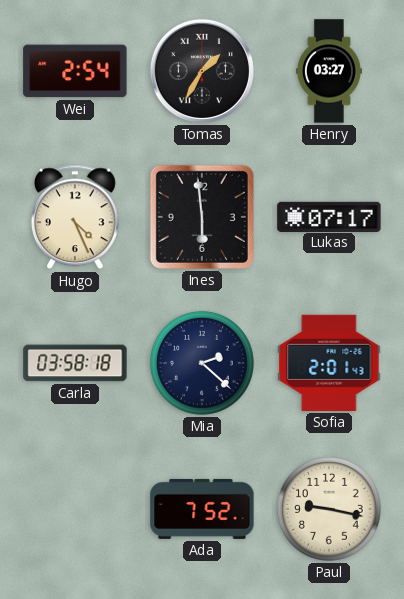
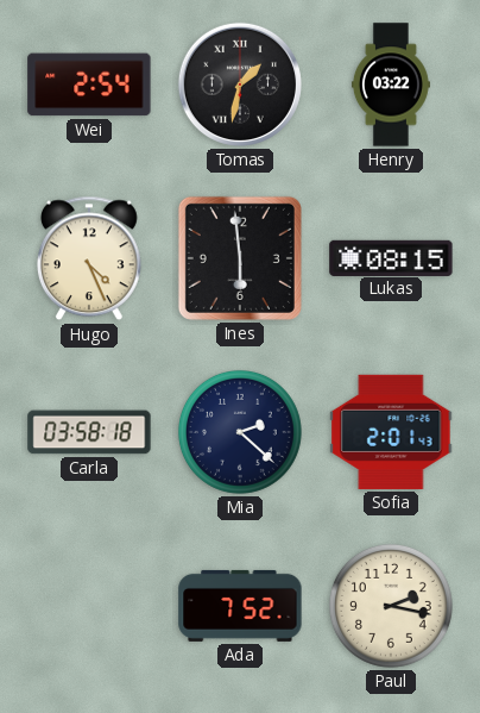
Tomas: 1:35 -> 1:32
Henry: 03:27 -> 03:22
Lukas: 07:17 -> 08:15
Paul: 9:17 -> 2:17
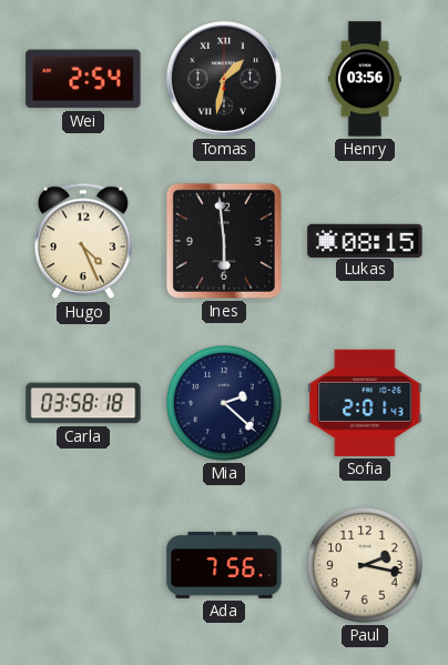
Henry: 03:22 -> 03:56
Ada: 7:52 -> 7:56
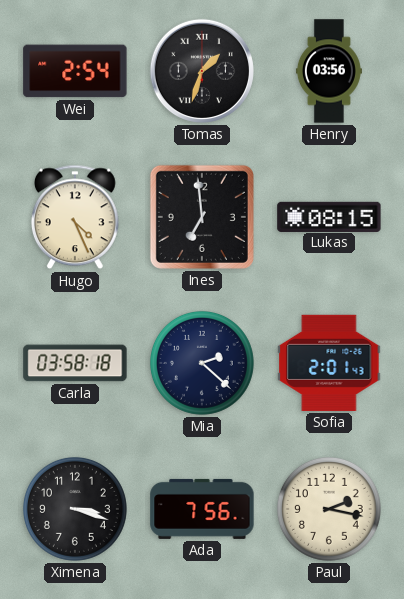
Tomas: 1:32 -> 1:33
Ines: 5:59 -> 6:59
Ximena: none -> 3:18
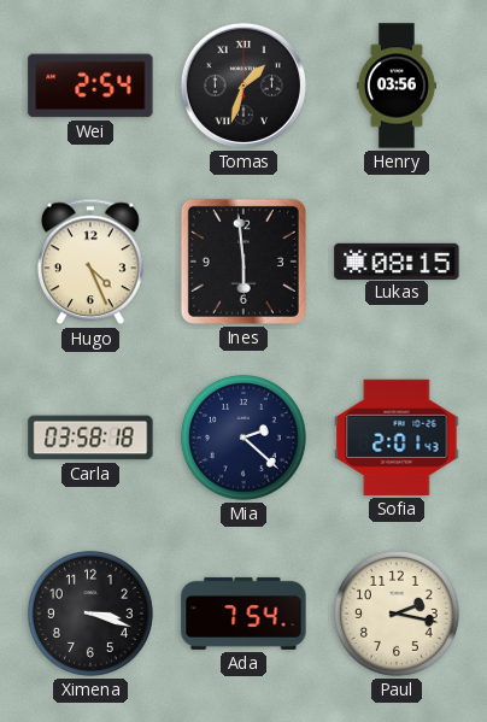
Ines: 6:59 -> 5:59
Ada: 7:56 -> 7:54
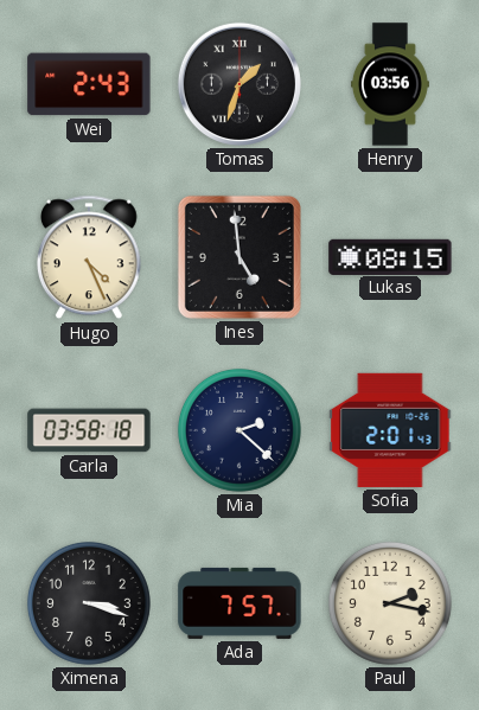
Wei: 2:54 -> 2:43
Ines: 5:59 -> 4:59
Ada: 7:54 -> 7:57
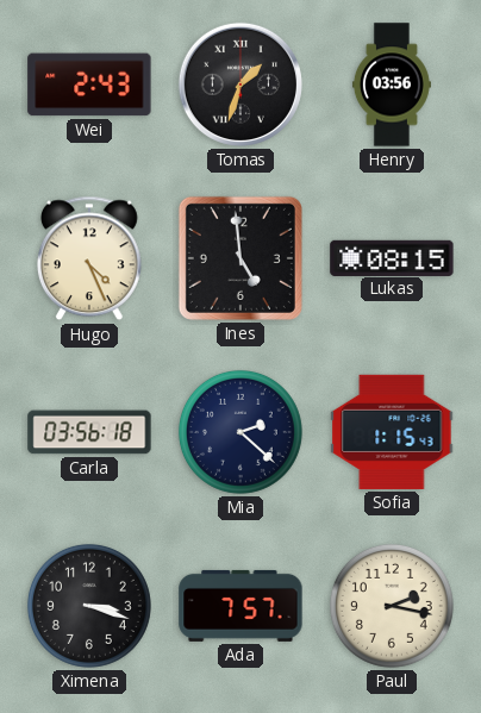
Carla: 03:58 -> 03:56
Sofia: 2:01 -> 1:15
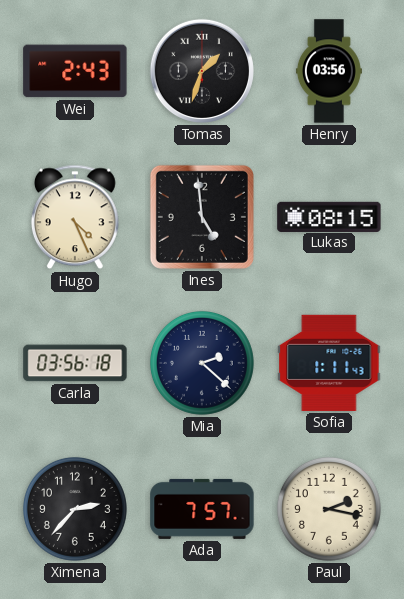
Sofia: 1:15 -> 1:11
Ximena: 3:18 -> 2:37
